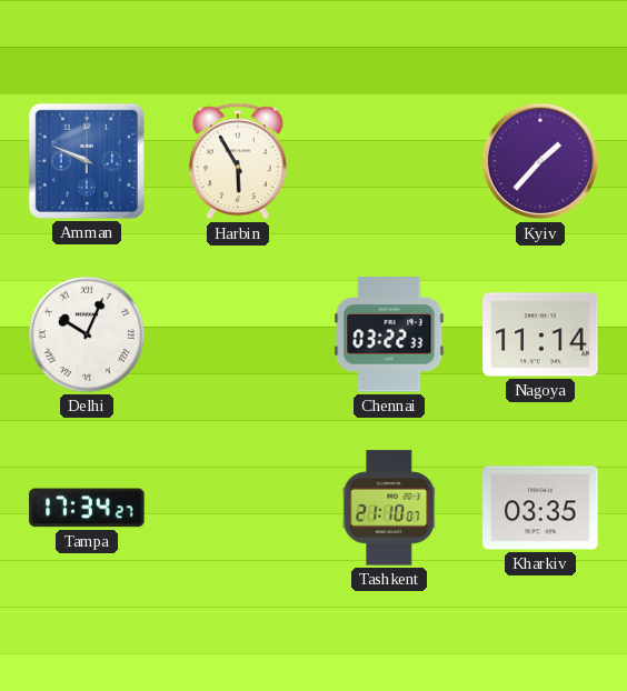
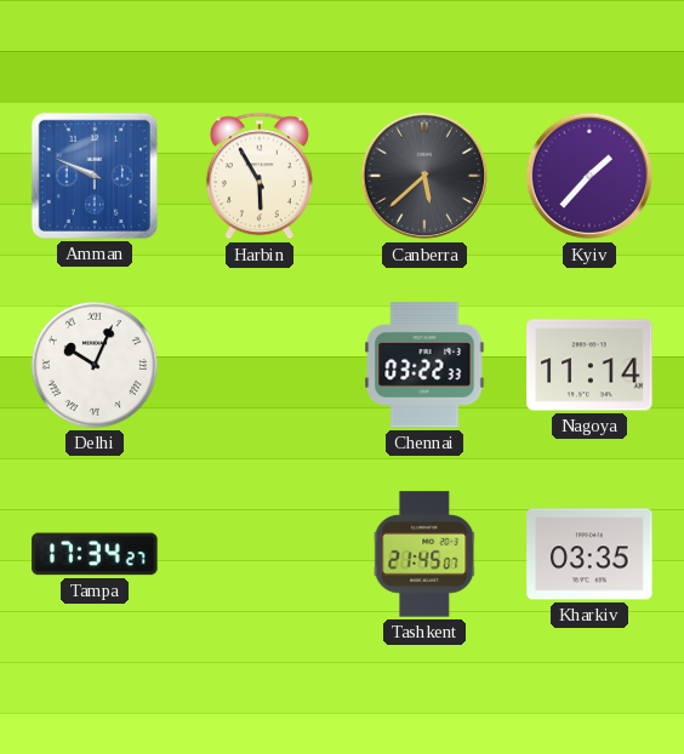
Canberra: none -> 5:38
Tashkent: 21:10 -> 21:45
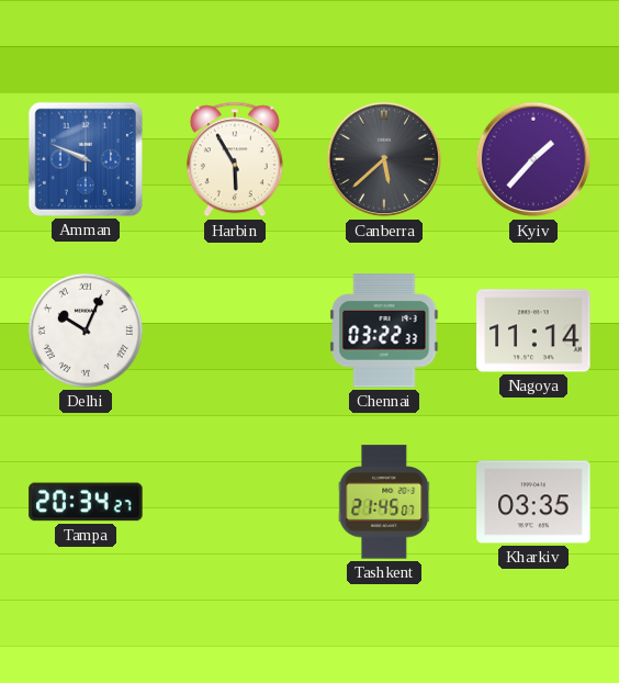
Tampa: 17:34 -> 20:34
